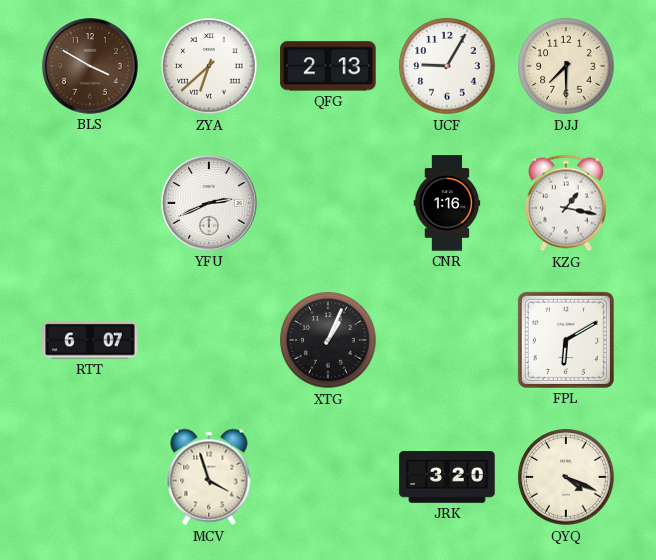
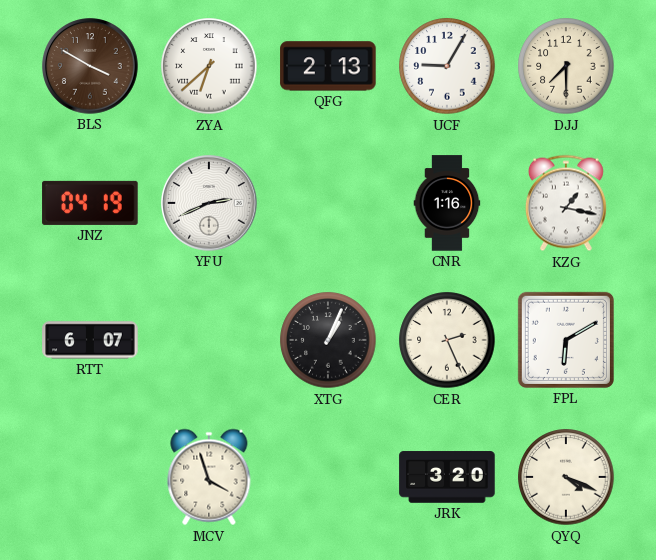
JNZ: none -> 04:19
CER: none -> 2:26
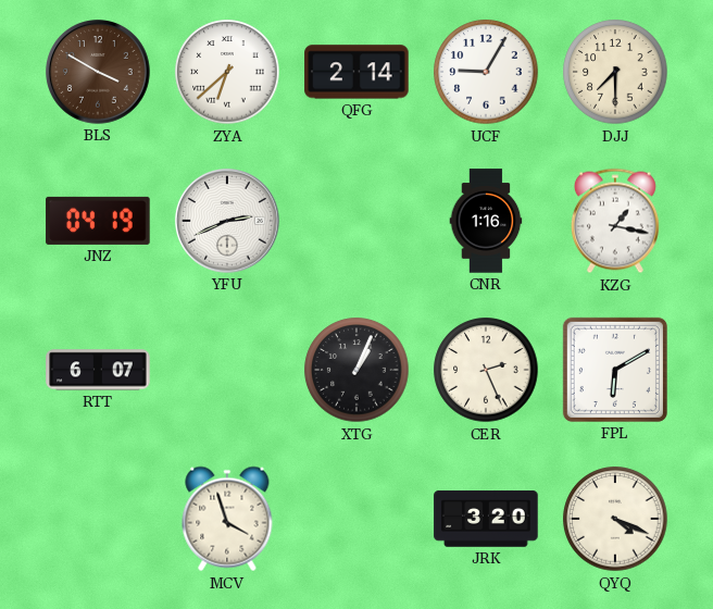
QFG: 2:13 -> 2:14
